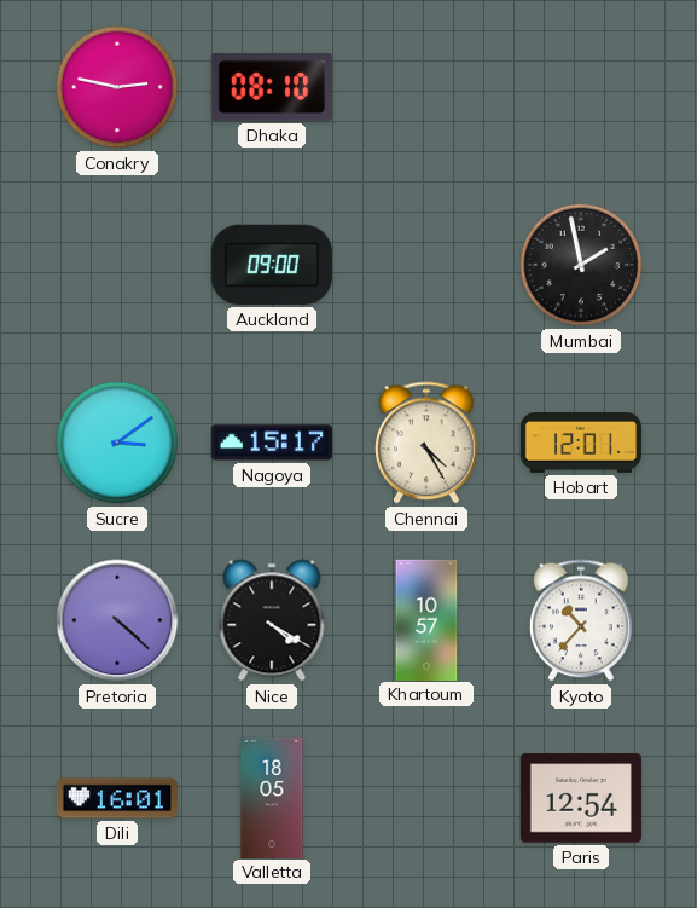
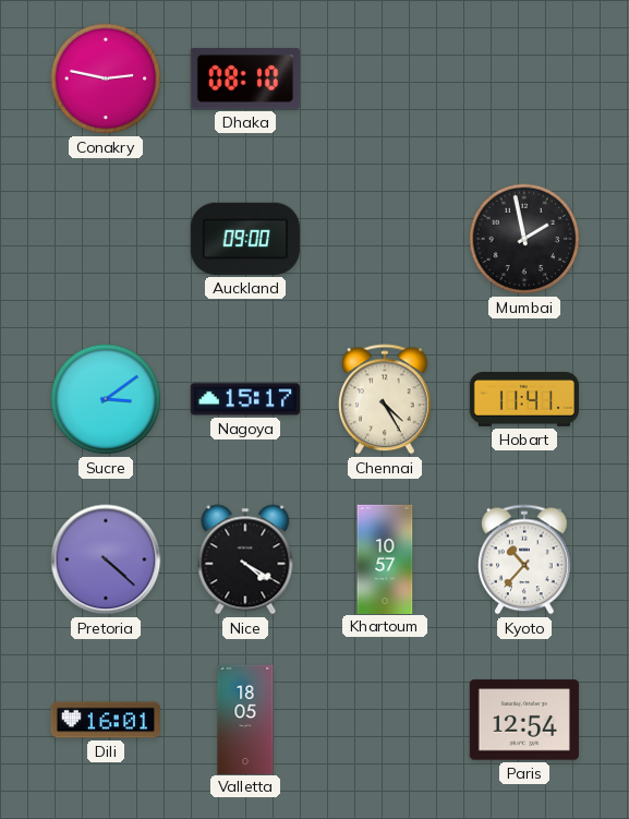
Hobart: 12:01 -> 11:41
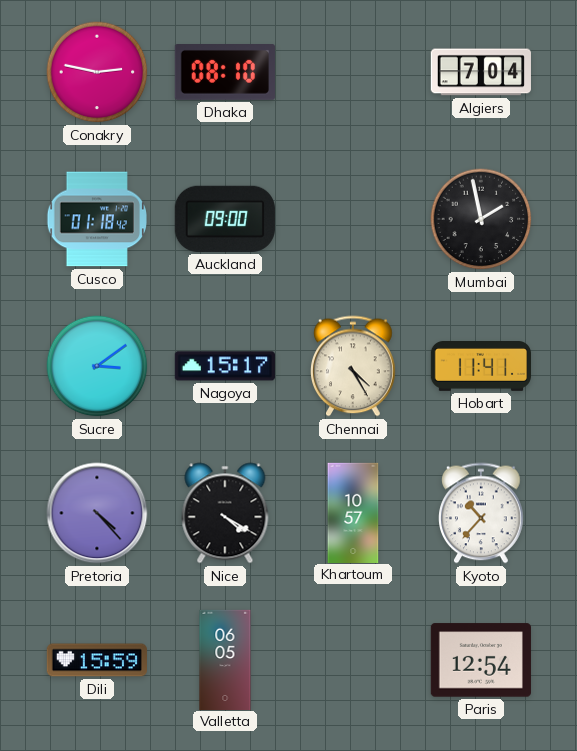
Algiers: none -> 7:04
Cusco: none -> 01:18
Pretoria: 4:22 -> 4:23
Dili: 16:01 -> 15:59
Valletta: 18:05 -> 06:05
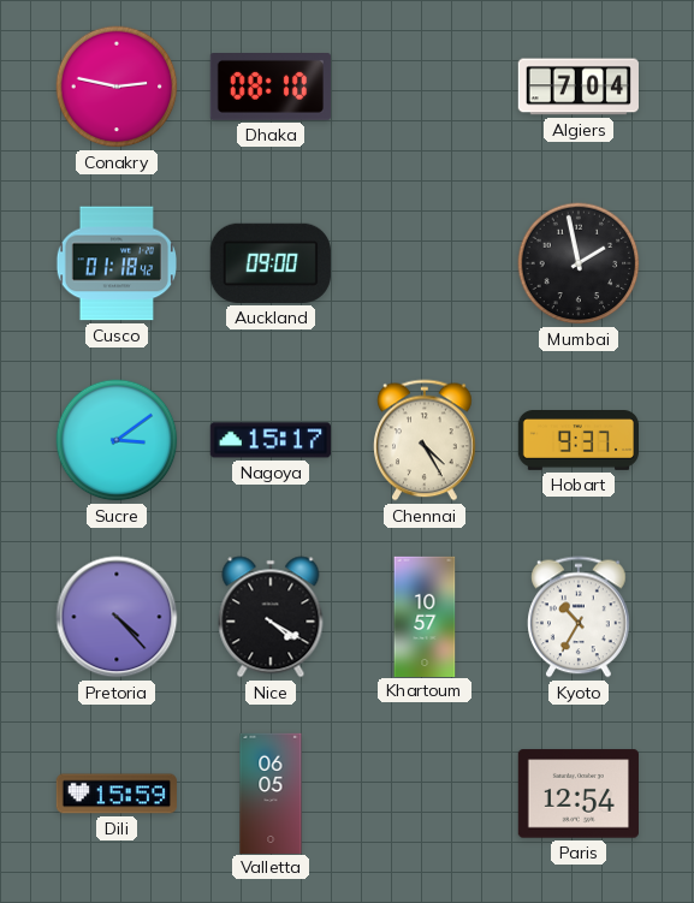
Hobart: 11:41 -> 9:37
Kyoto: 10:37 -> 10:35
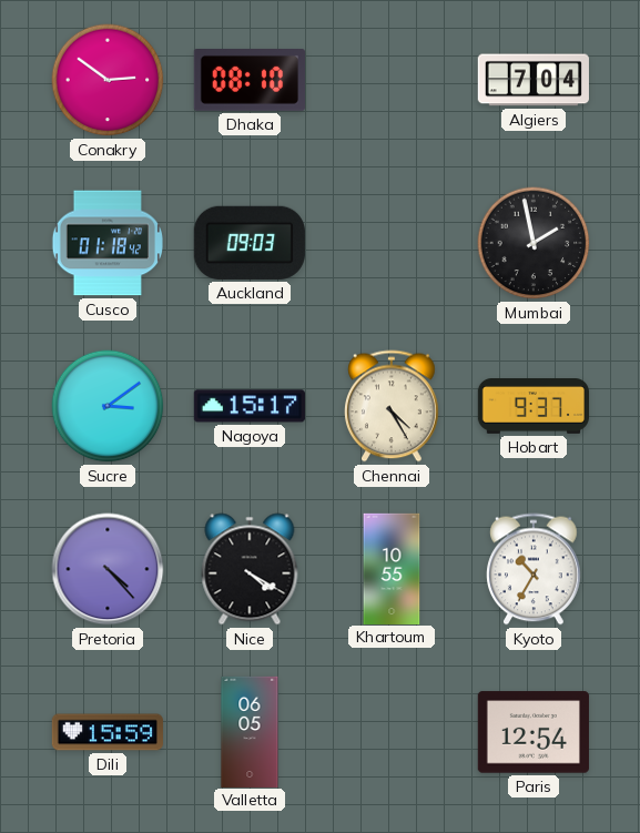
Conakry: 2:47 -> 2:51
Auckland: 09:00 -> 09:03
Khartoum: 10:57 -> 10:55
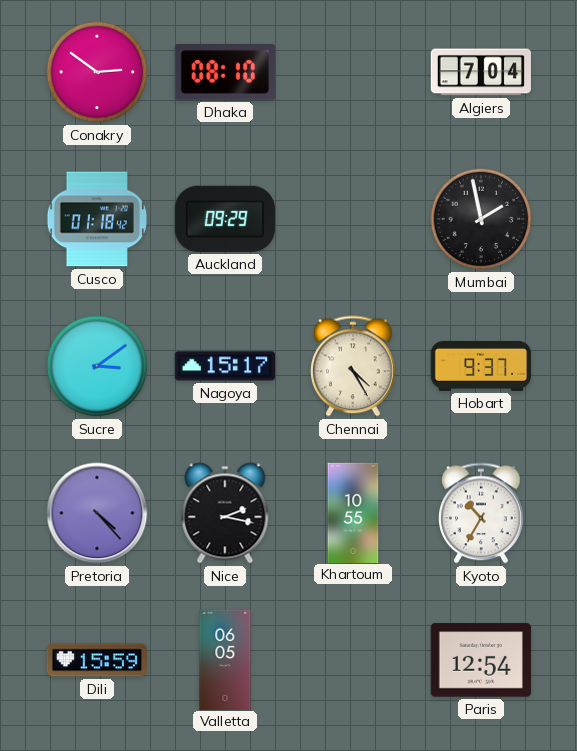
Auckland: 09:03 -> 09:29
Nice: 4:20 -> 2:17
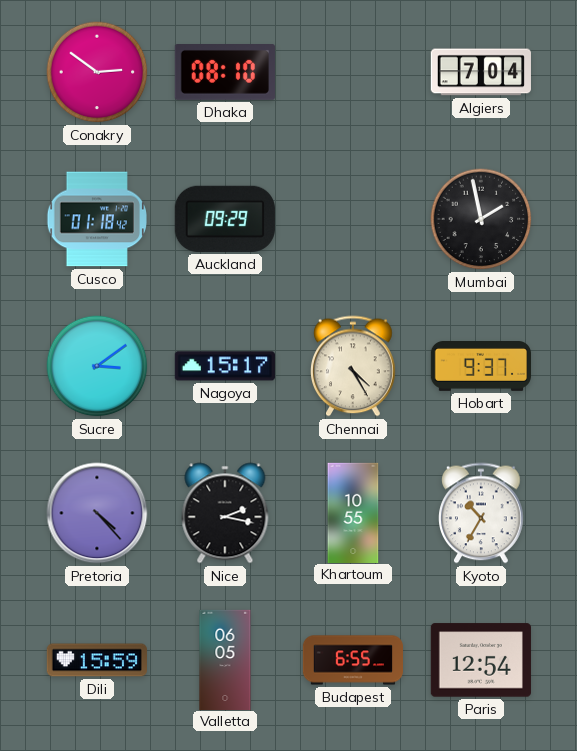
Budapest: none -> 6:55
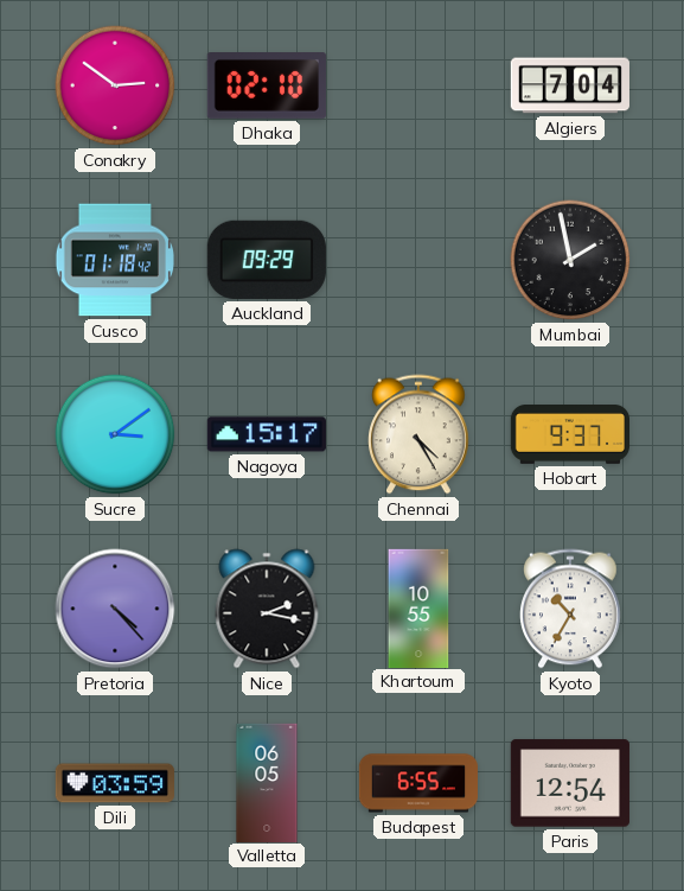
Dhaka: 08:10 -> 02:10
Dili: 15:59 -> 03:59
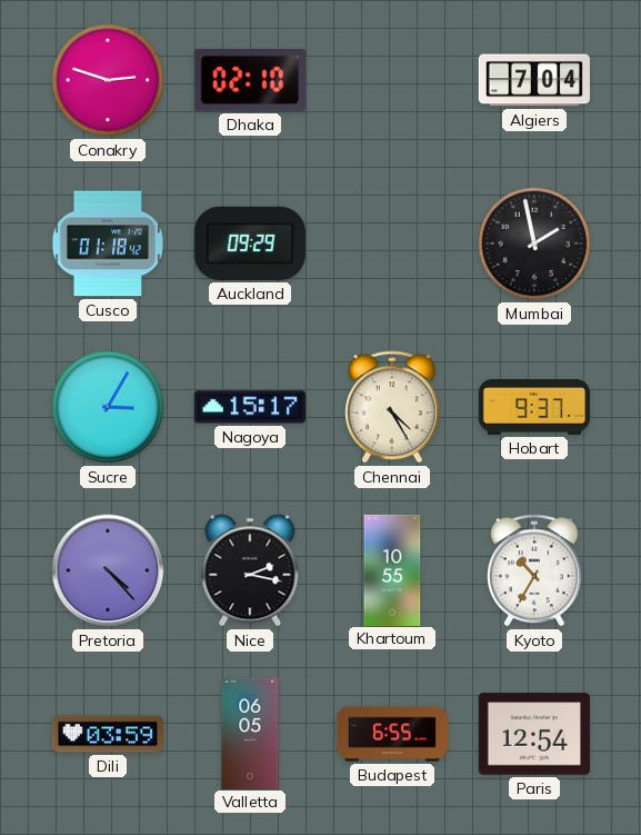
Conakry: 2:51 -> 2:48
Sucre: 3:09 -> 3:05
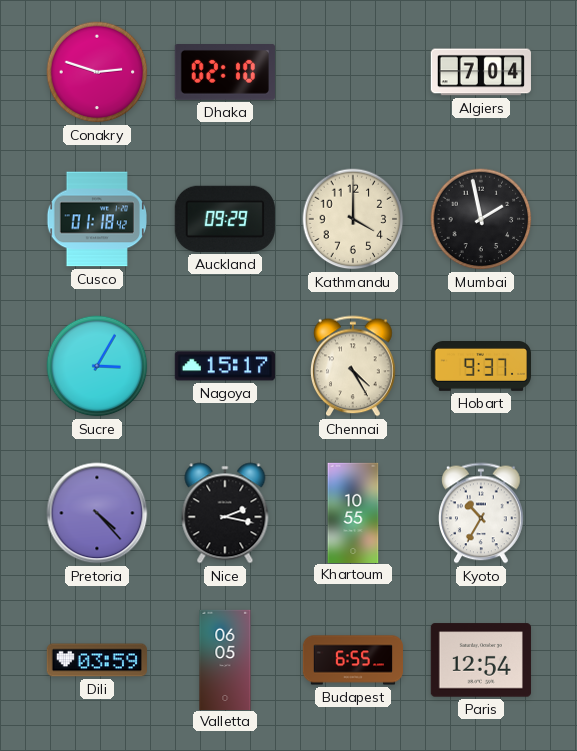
Kathmandu: none -> 4:00
